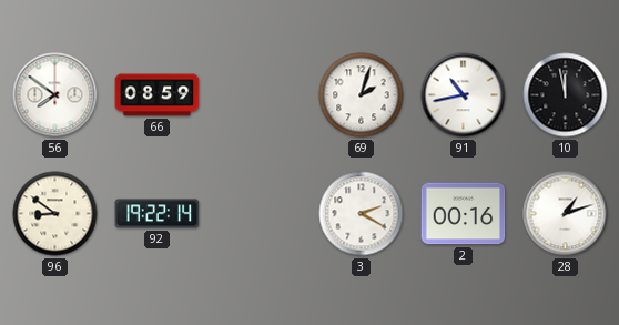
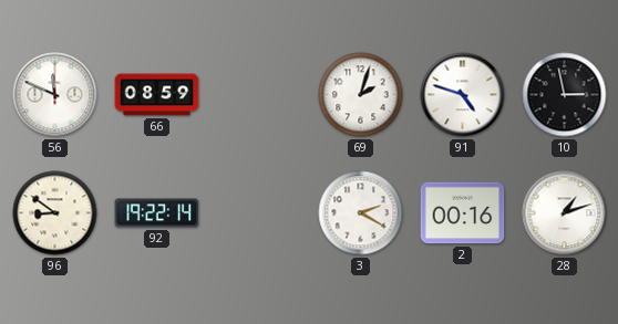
56: 7:51 -> 11:49
91: 10:43 -> 4:48
10: 11:58 -> 2:58
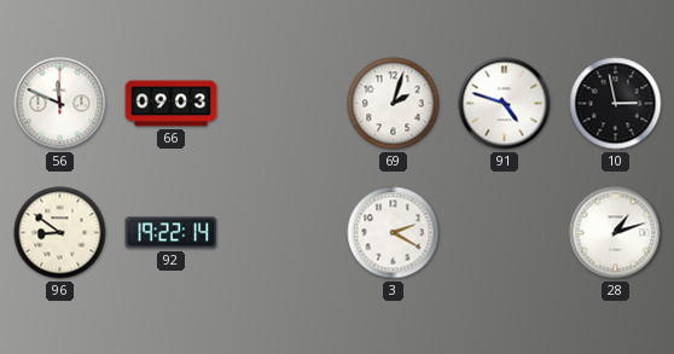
66: 08:59 -> 09:03
2: 00:16 -> none
